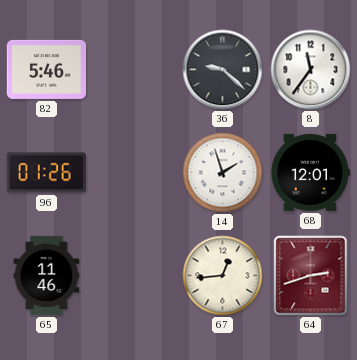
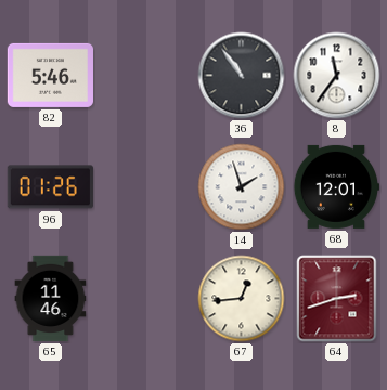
36: 9:22 -> 10:54
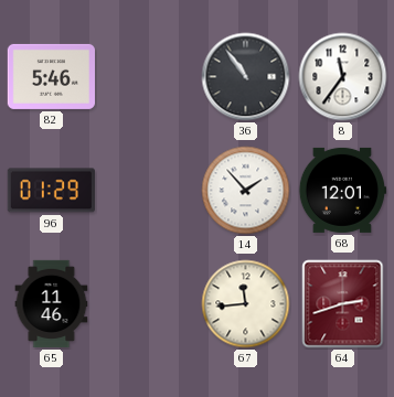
96: 01:26 -> 01:29
14: 1:57 -> 1:53
67: 12:44 -> 11:44
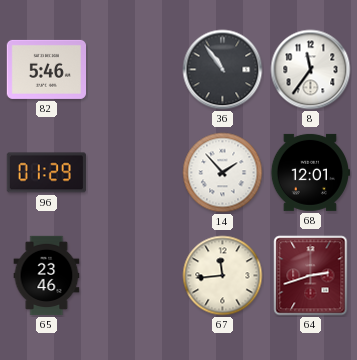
65: 11:46 -> 23:46
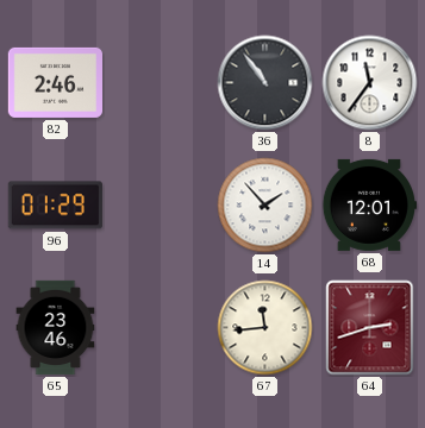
82: 5:46 -> 2:46
